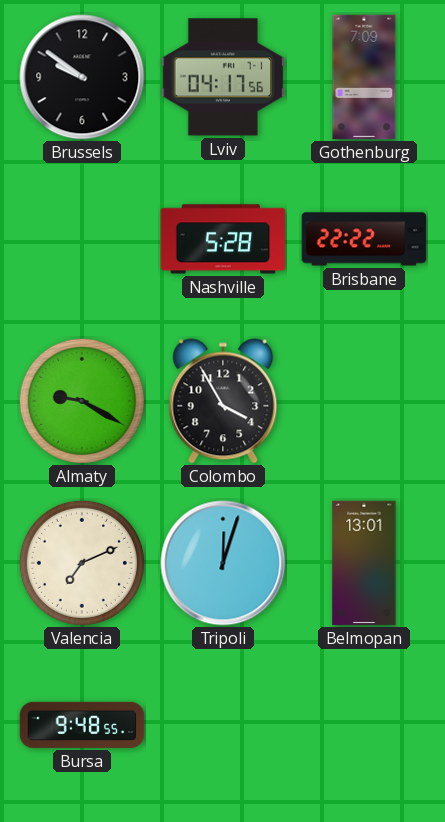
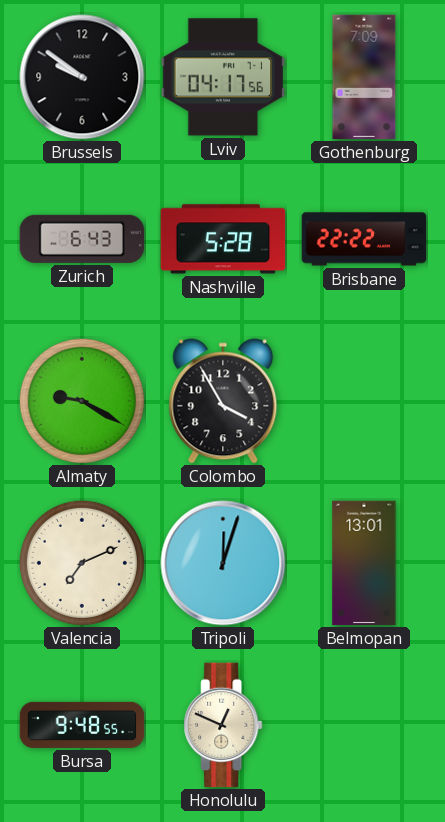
Zurich: none -> 6:43
Honolulu: none -> 12:49
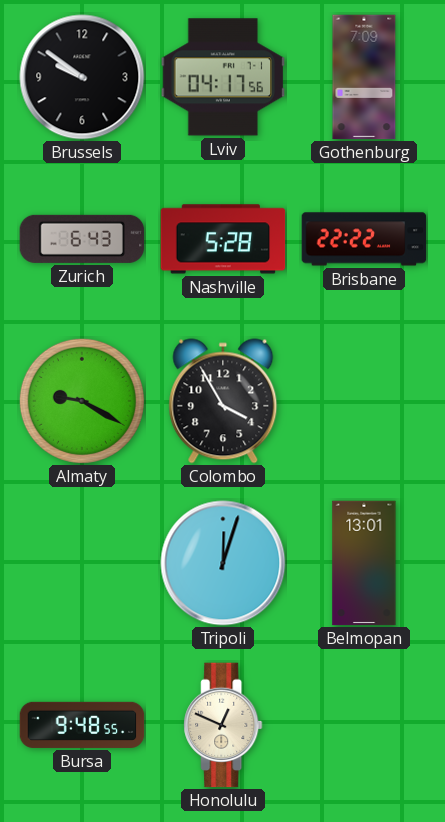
Valencia: 7:11 -> none
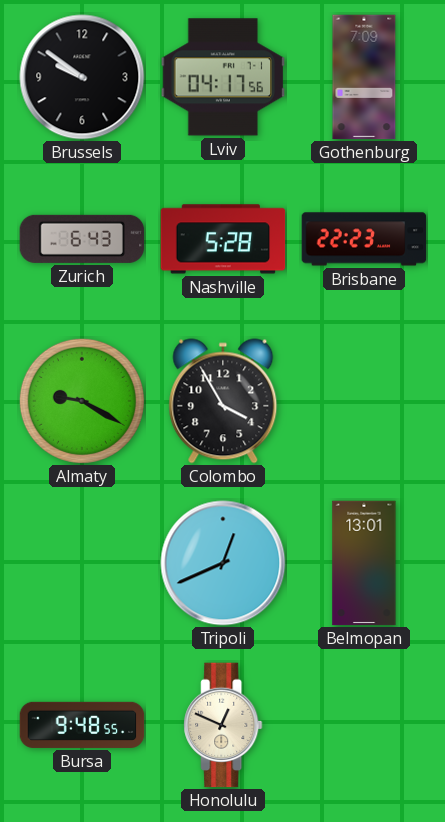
Brisbane: 22:22 -> 22:23
Tripoli: 12:03 -> 12:41
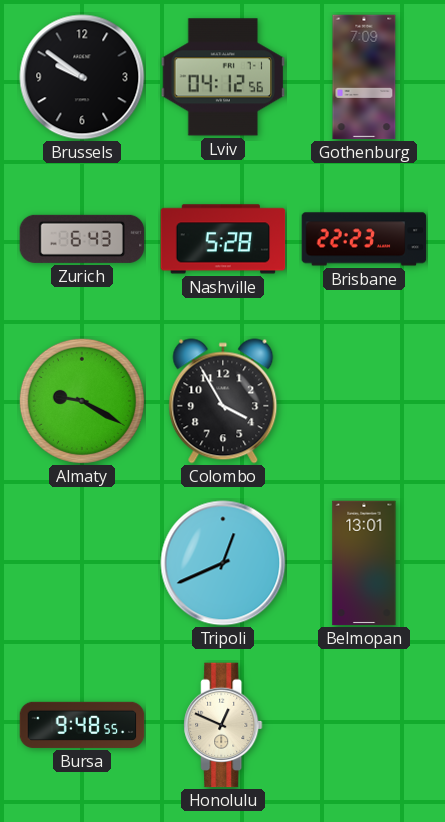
Lviv: 04:17 -> 04:12
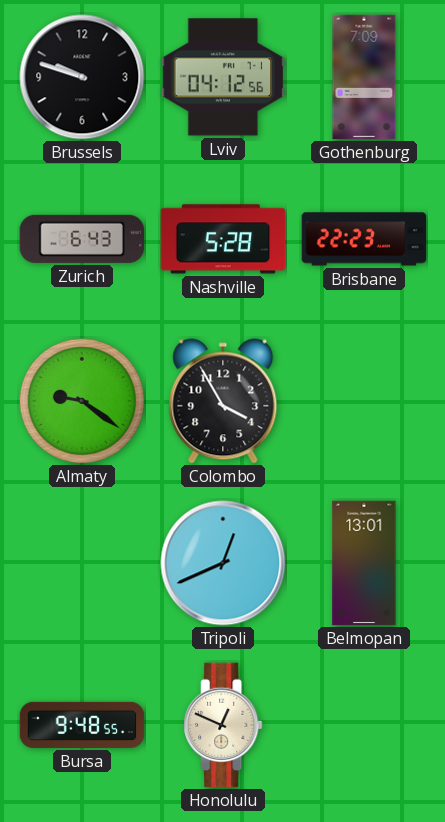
Brussels: 9:51 -> 9:48
Almaty: 9:20 -> 9:21
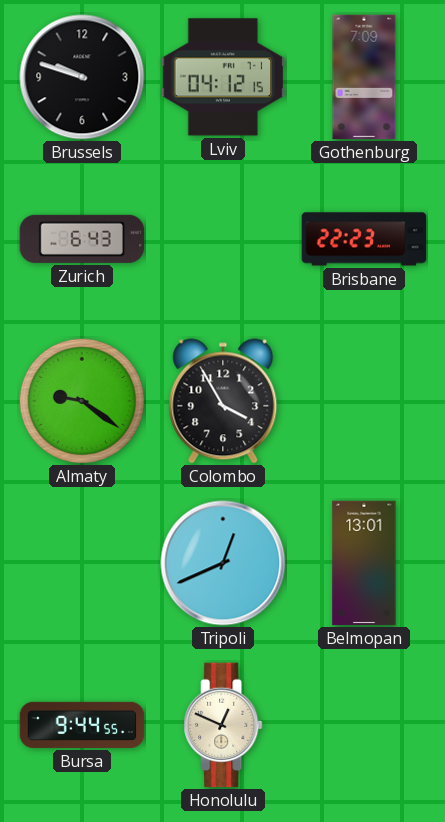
Lviv: 04:12:56 -> 04:12:15
Nashville: 5:28 -> none
Bursa: 9:48 -> 9:44
